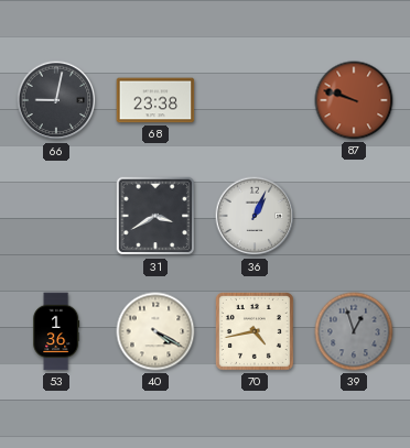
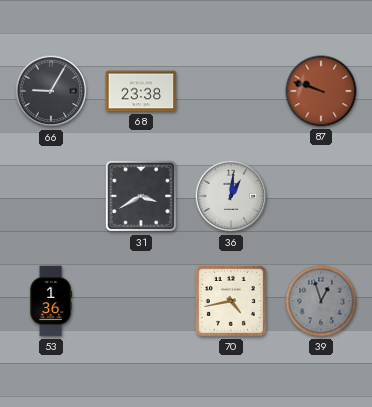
66: 9:02 -> 9:05
36: 1:04 -> 1:01
40: 4:20 -> none
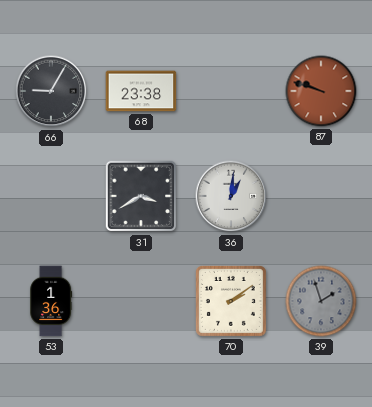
70: 4:43 -> 2:09
39: 12:57 -> 1:57
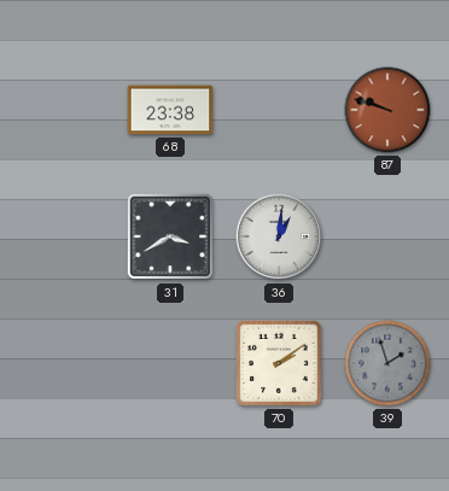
66: 9:05 -> none
53: 1:36 -> none
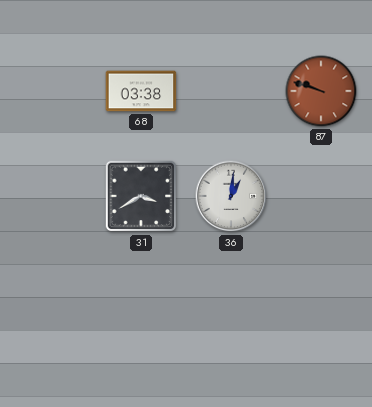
68: 23:38 -> 03:38
70: 2:09 -> none
39: 1:57 -> none
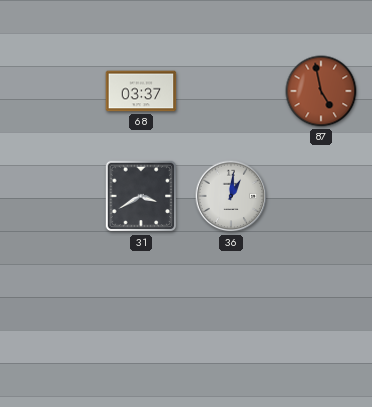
68: 03:38 -> 03:37
87: 9:48 -> 4:58
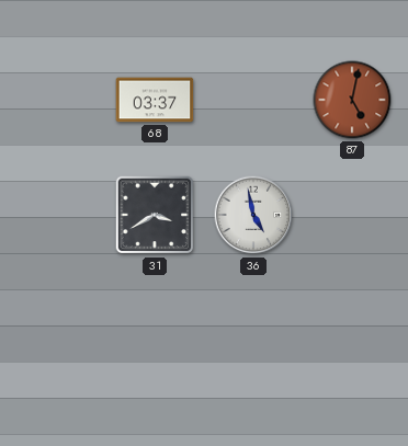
87: 4:58 -> 5:02
36: 1:01 -> 4:58
